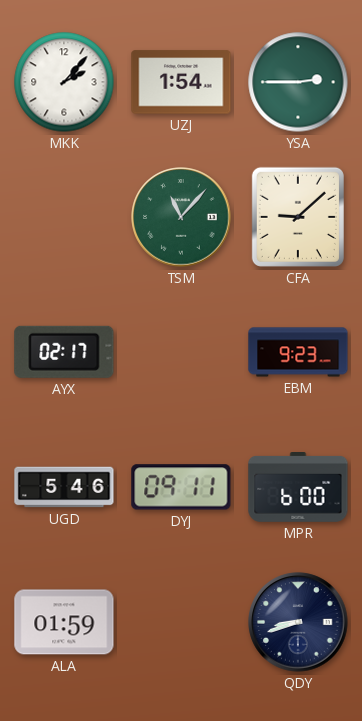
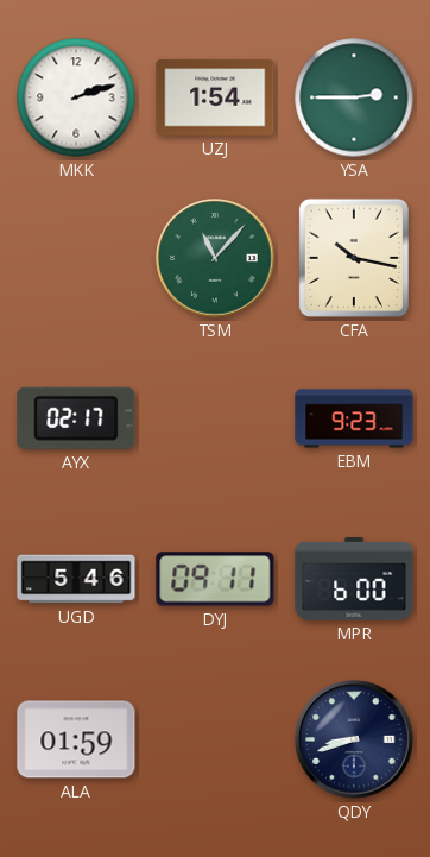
MKK: 2:07 -> 2:12
CFA: 9:08 -> 10:17
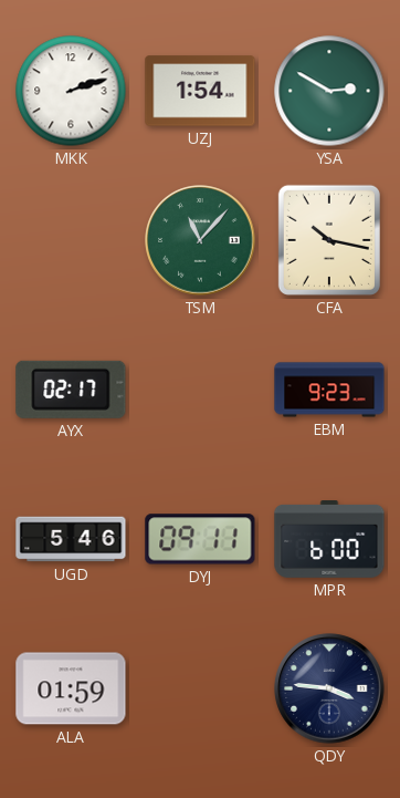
YSA: 2:45 -> 2:50
QDY: 8:42 -> 3:46
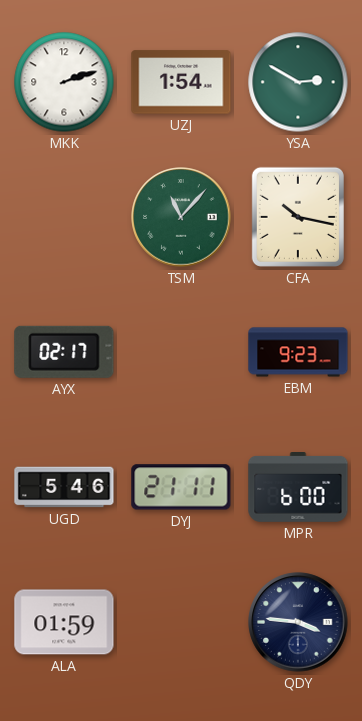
DYJ: 09:11 -> 21:11
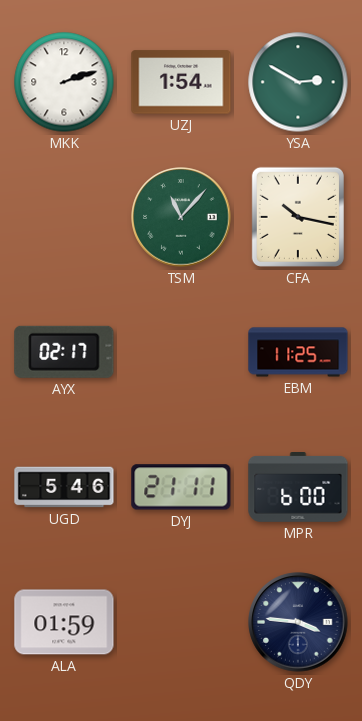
EBM: 9:23 -> 11:25
